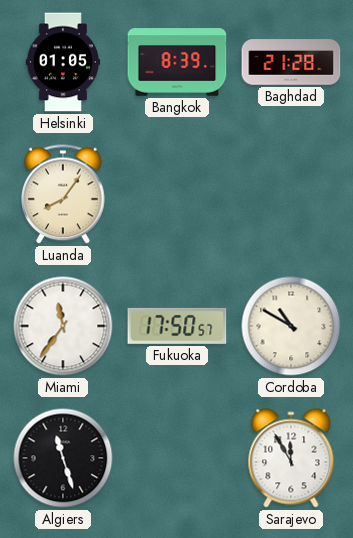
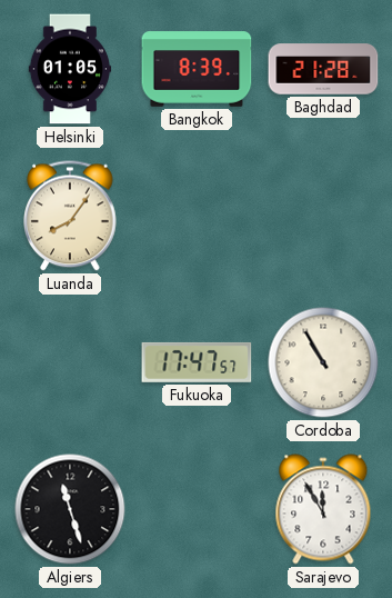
Miami: 11:36 -> none
Fukuoka: 17:50 -> 17:47
Cordoba: 10:50 -> 10:55
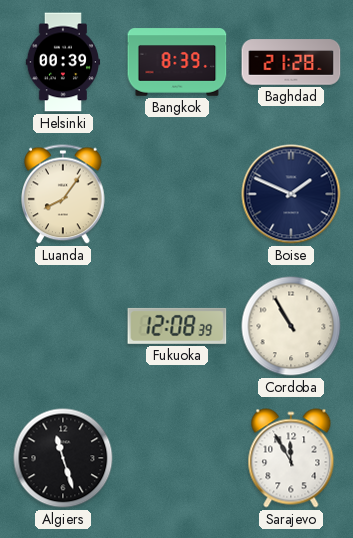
Helsinki: 01:05 -> 00:39
Boise: none -> 1:49
Fukuoka: 17:47 -> 12:08
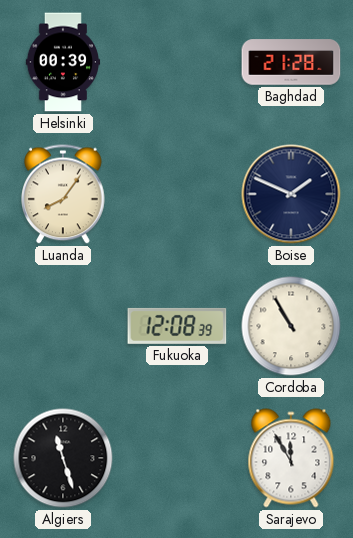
Bangkok: 8:39 -> none
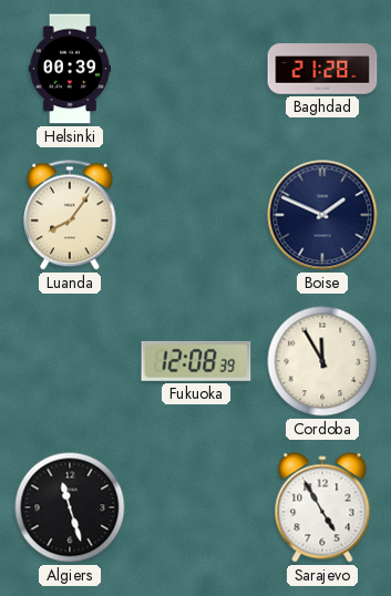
Cordoba: 10:55 -> 11:55
Sarajevo: 11:55 -> 4:55
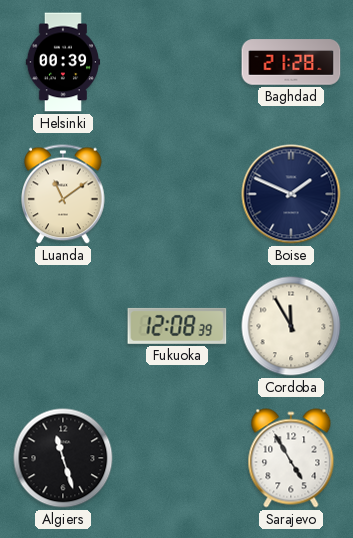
Luanda: 8:06 -> 11:09
